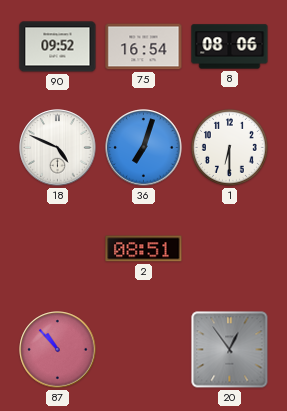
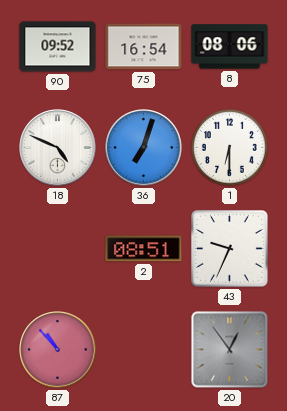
43: none -> 9:34
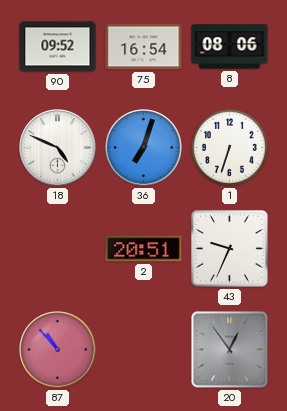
1: 6:30 -> 6:33
2: 08:51 -> 20:51
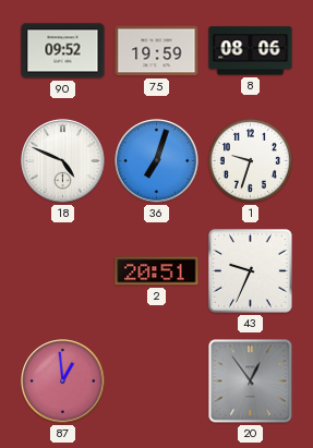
75: 16:54 -> 19:59
1: 6:33 -> 9:33
87: 10:53 -> 12:59
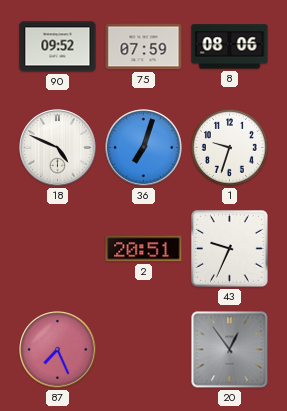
75: 19:59 -> 07:59
87: 12:59 -> 7:26
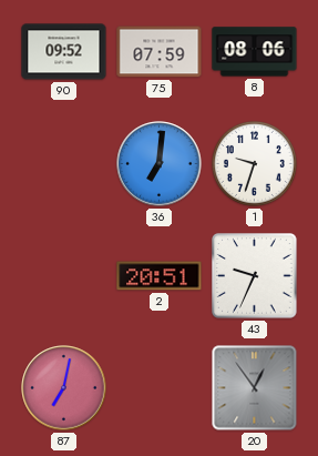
18: 4:49 -> none
36: 7:03 -> 7:01
87: 7:26 -> 7:02
